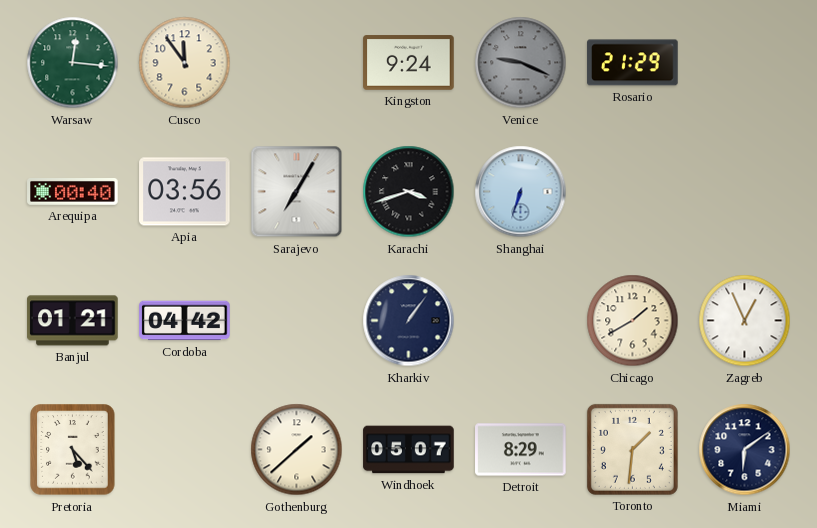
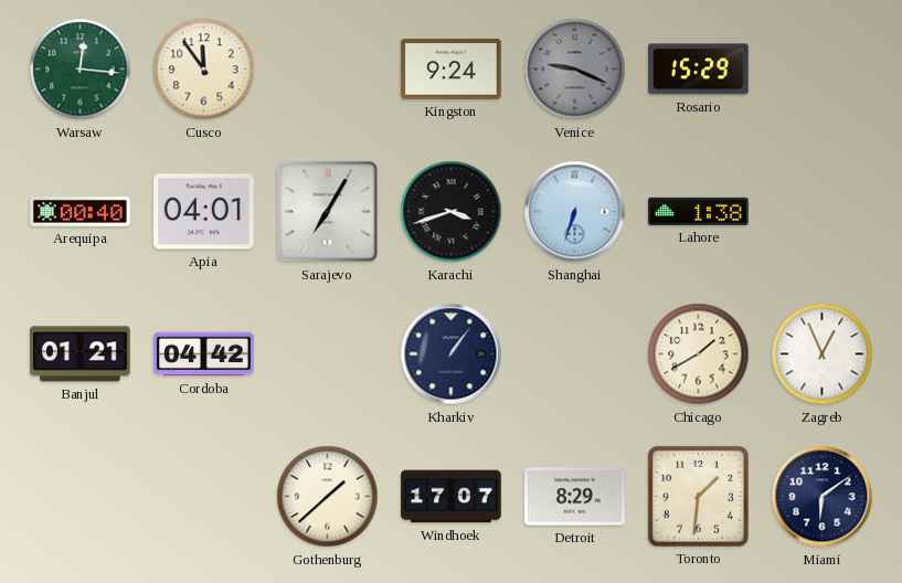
Rosario: 21:29 -> 15:29
Apia: 03:56 -> 04:01
Lahore: none -> 1:38
Pretoria: 5:23 -> none
Windhoek: 05:07 -> 17:07
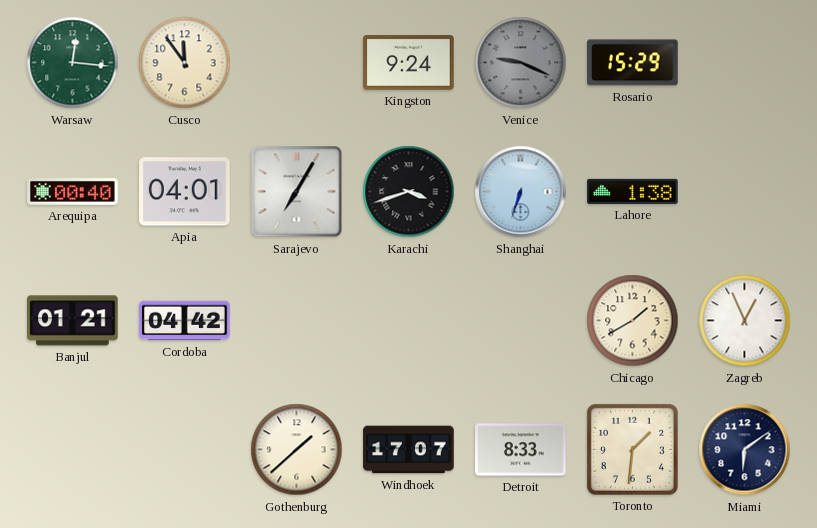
Kharkiv: 1:06 -> none
Detroit: 8:29 -> 8:33
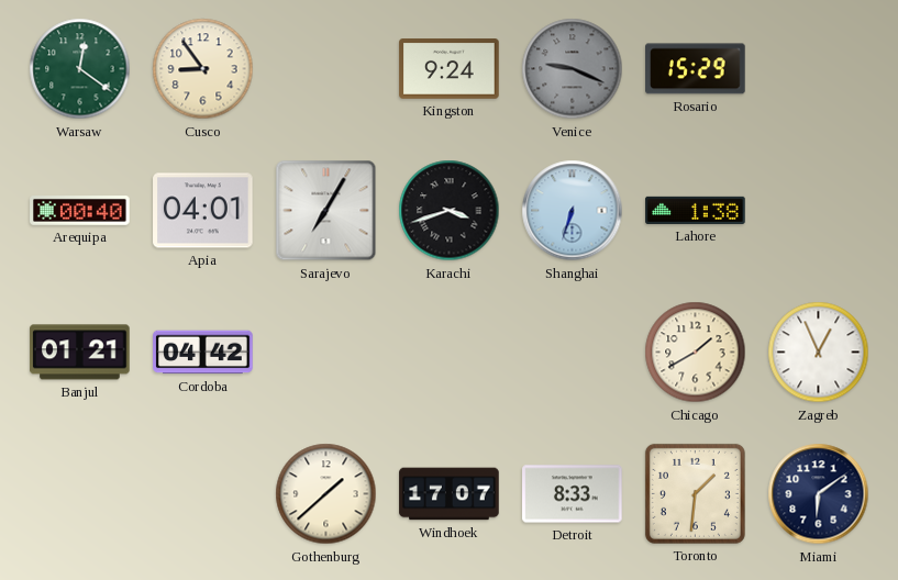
Warsaw: 12:16 -> 12:21
Cusco: 11:54 -> 8:54
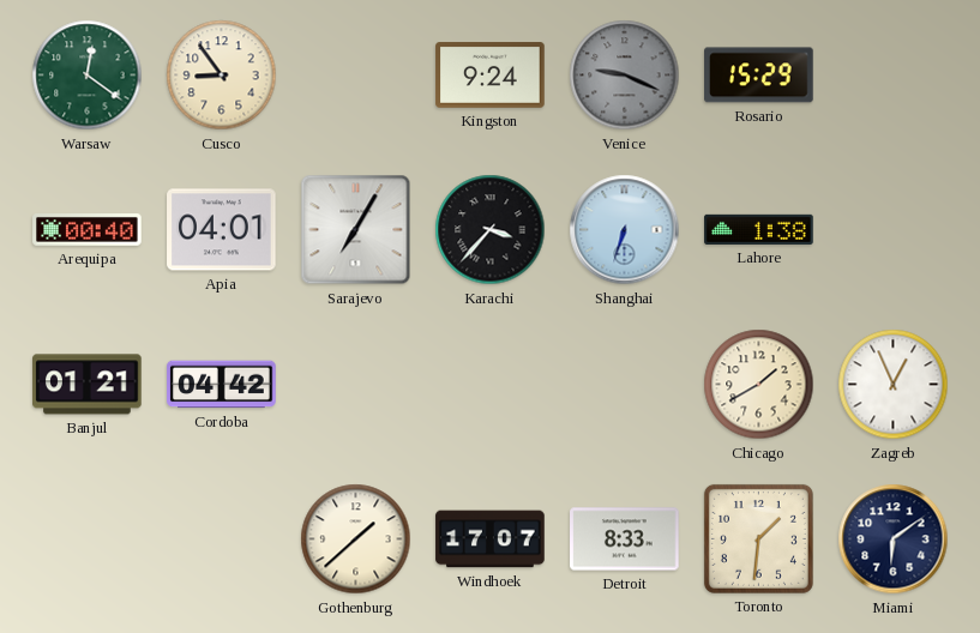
Karachi: 3:42 -> 3:37
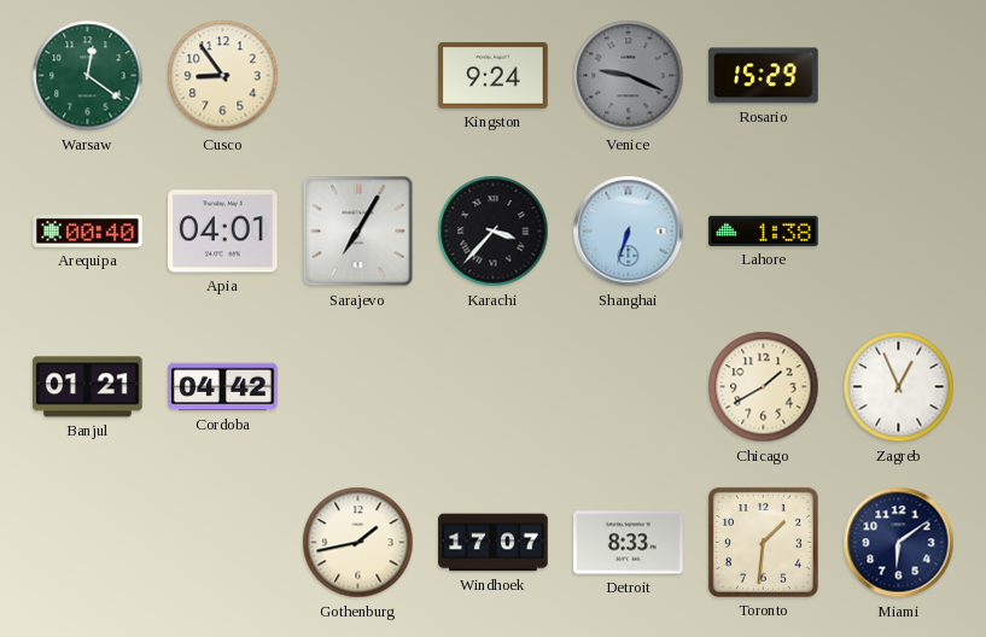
Gothenburg: 1:38 -> 1:43
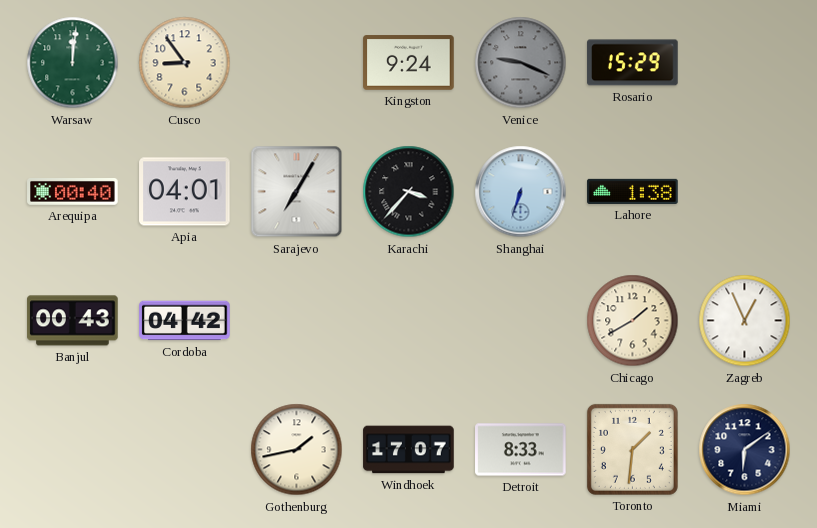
Warsaw: 12:21 -> 12:01
Banjul: 01:21 -> 00:43
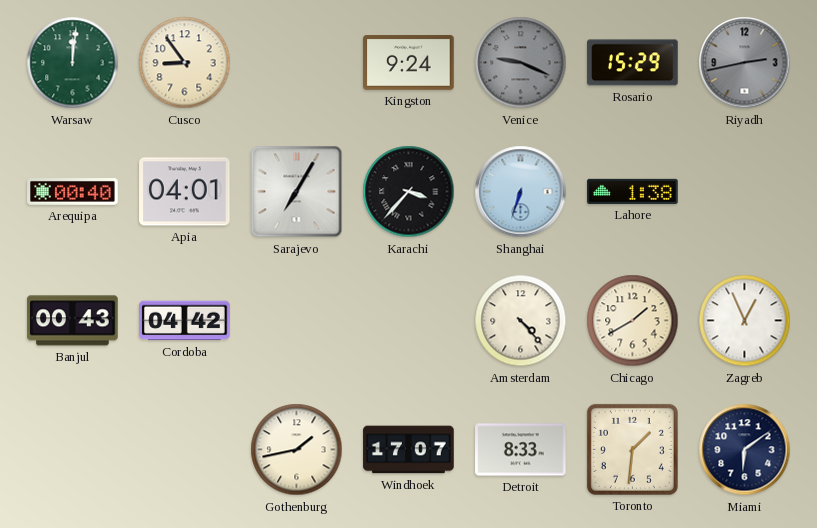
Riyadh: none -> 2:43
Amsterdam: none -> 4:23
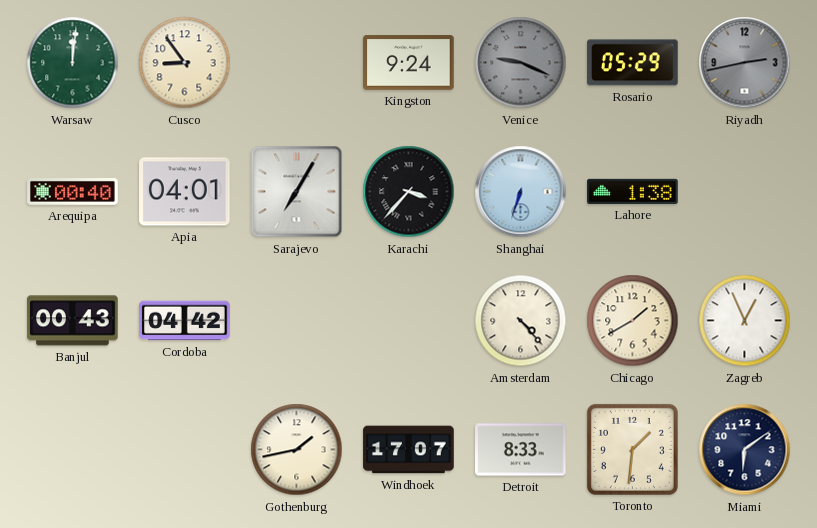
Rosario: 15:29 -> 05:29
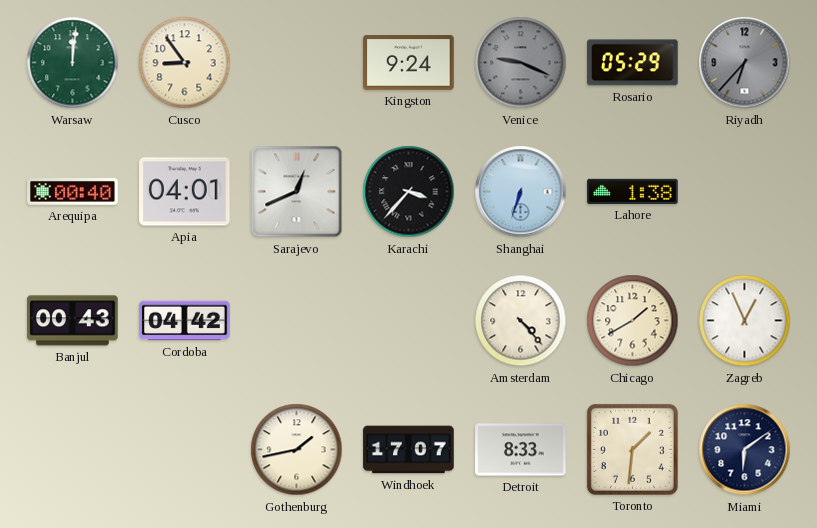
Riyadh: 2:43 -> 6:37
Sarajevo: 7:05 -> 12:41
